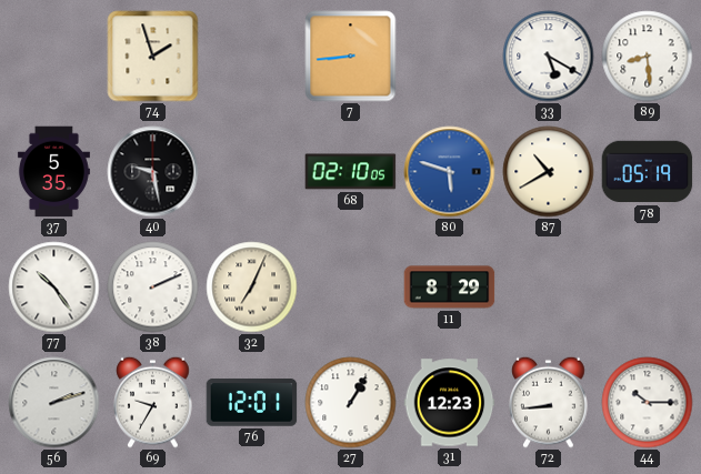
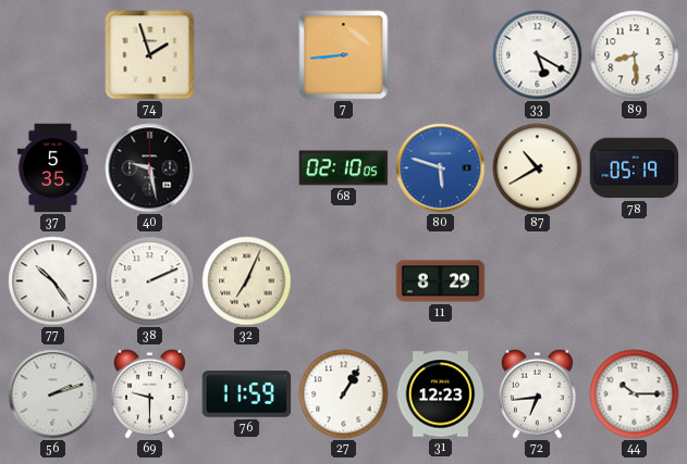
69: 9:35 -> 9:30
76: 12:01 -> 11:59
72: 8:44 -> 6:44
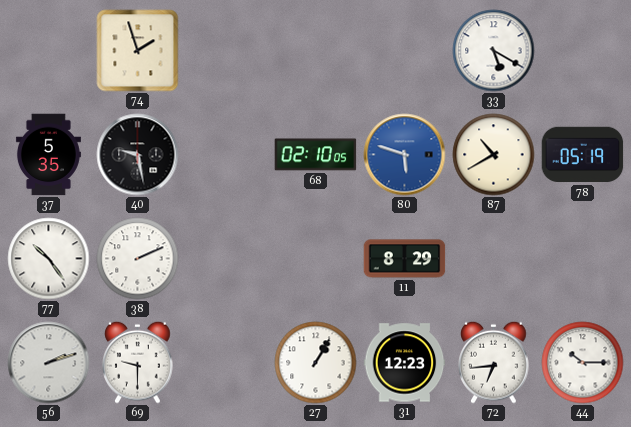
7: 8:44 -> none
89: 8:29 -> none
32: 7:04 -> none
76: 11:59 -> none
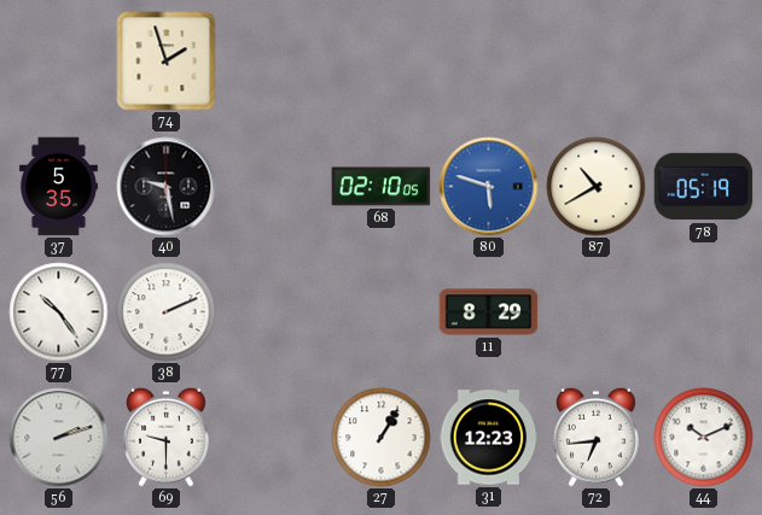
33: 5:20 -> none
44: 10:15 -> 10:11
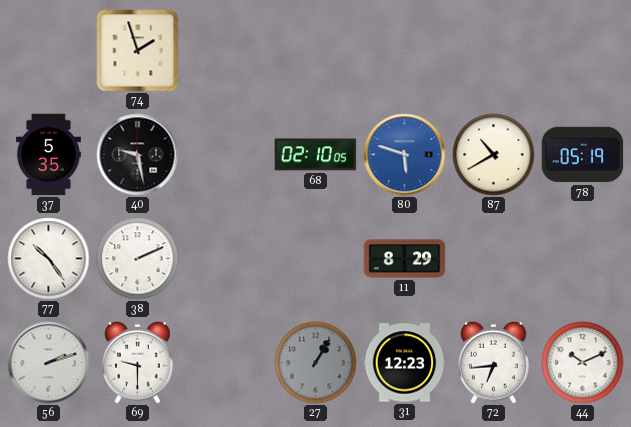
27 dial: white -> grey
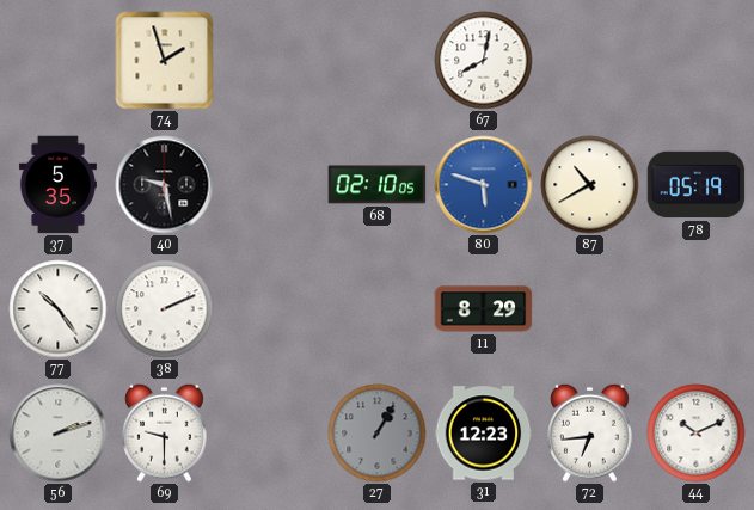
67: none -> 8:02
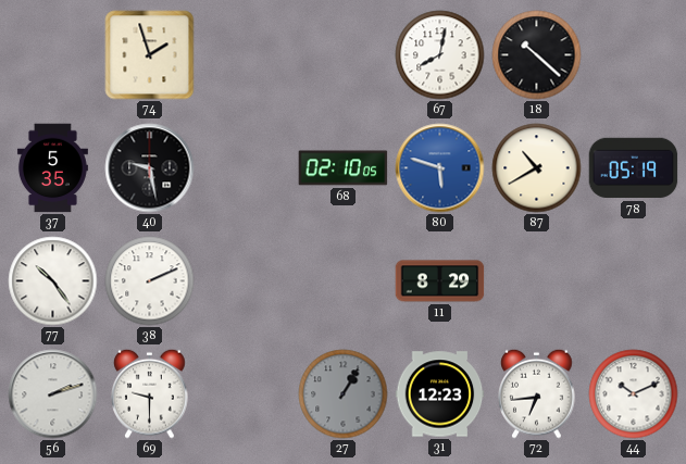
18: none -> 10:22
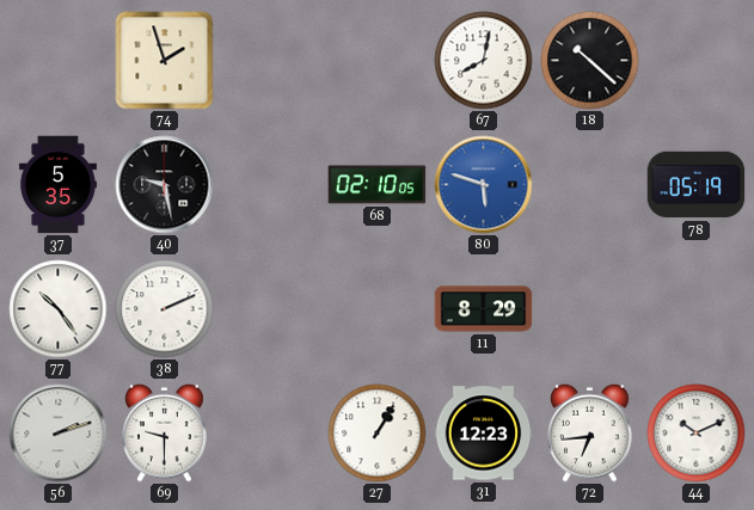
87: 10:40 -> none
27 dial: grey -> white
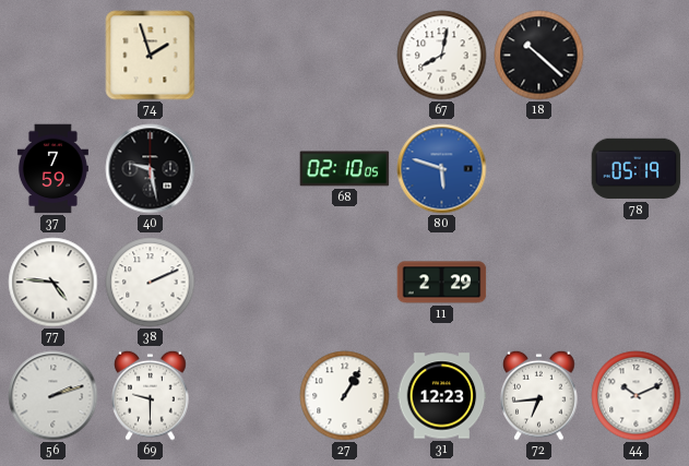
37: 5:35 -> 7:59
77: 10:24 -> 4:46
11: 8:29 -> 2:29
